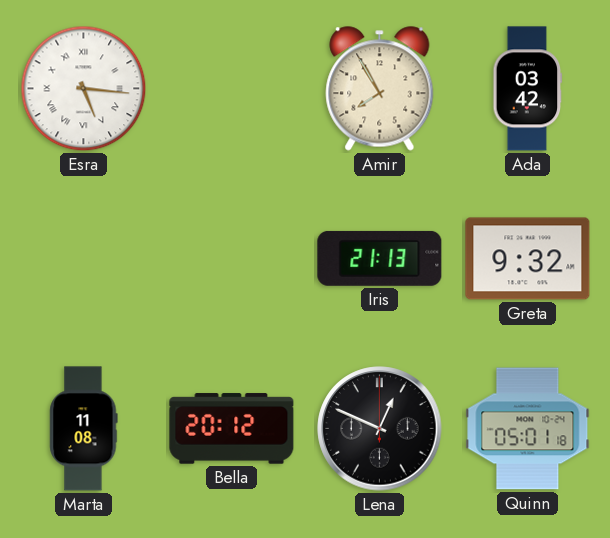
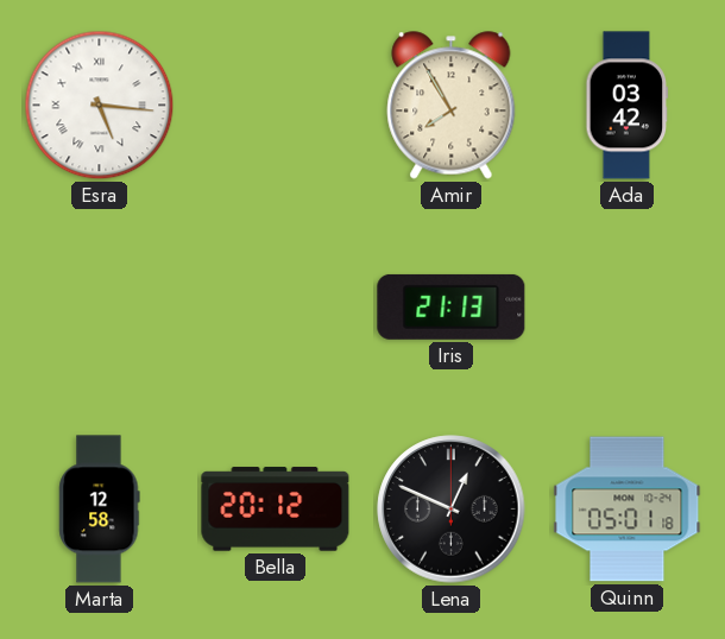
Greta: 9:32 -> none
Marta: 11:08 -> 12:58
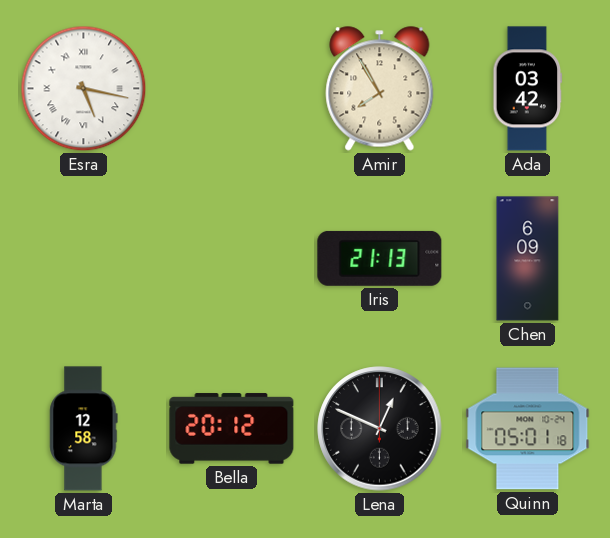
Esra: 5:16 -> 5:17
Chen: none -> 6:09
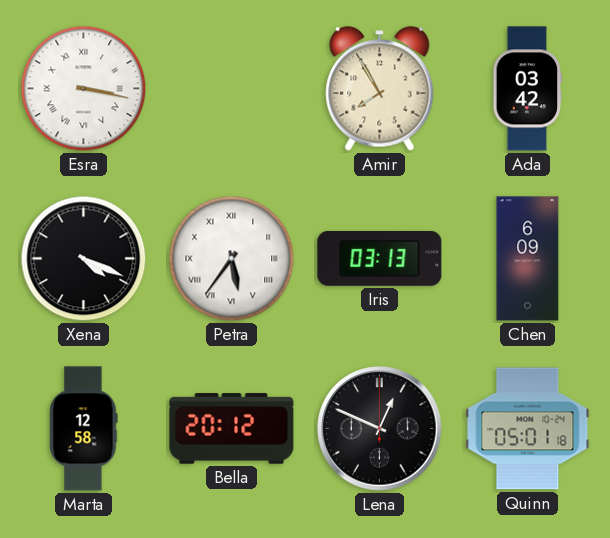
Esra: 5:17 -> 3:17
Xena: none -> 4:19
Petra: none -> 5:36
Iris: 21:13 -> 03:13
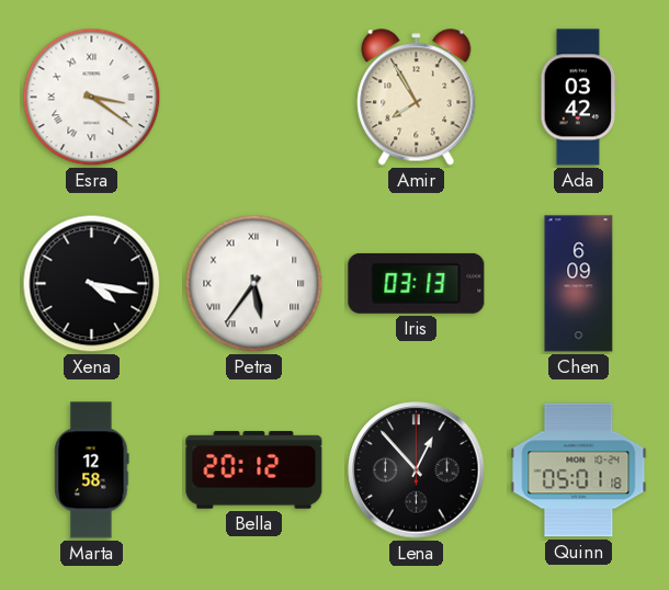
Esra: 3:17 -> 3:21
Xena: 4:19 -> 4:17
Lena: 12:49 -> 12:53
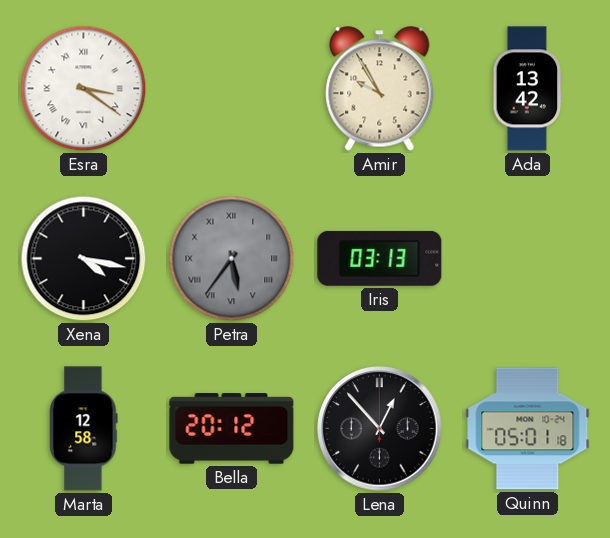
Amir: 7:55 -> 9:55
Ada: 03:42 -> 13:42
Petra dial: white -> grey
Chen: 6:09 -> none
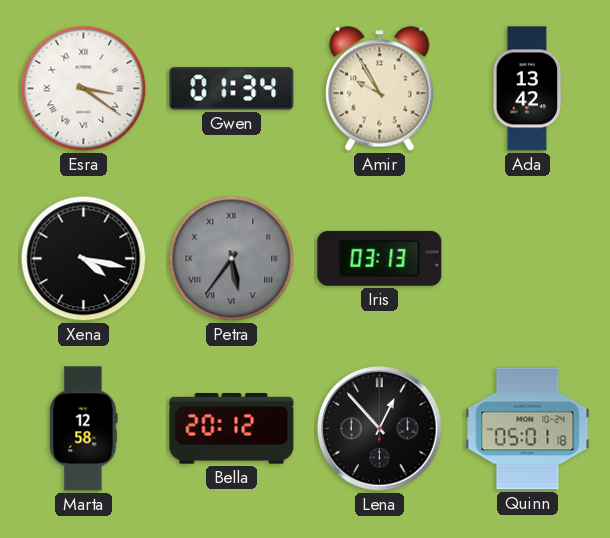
Gwen: none -> 01:34
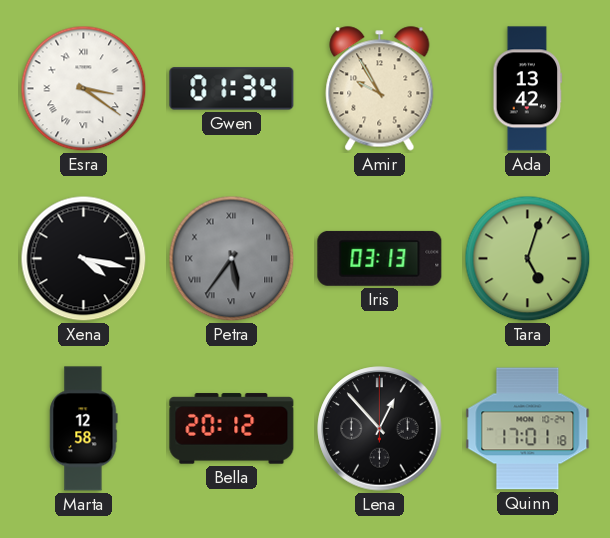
Tara: none -> 5:03
Quinn: 05:01 -> 17:01
